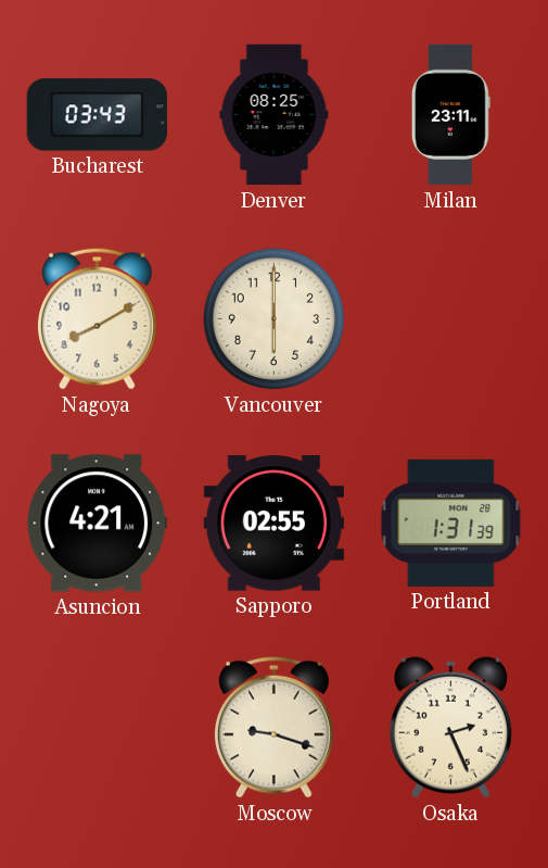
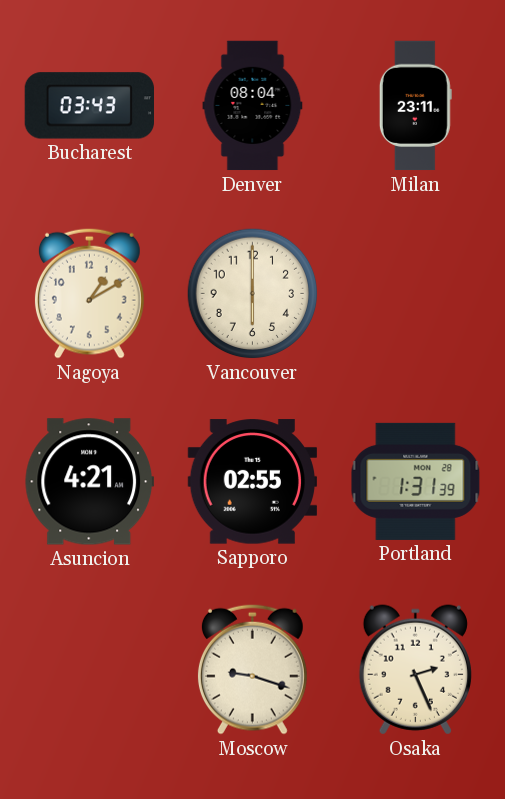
Denver: 08:25 -> 08:04
Nagoya: 8:10 -> 1:10
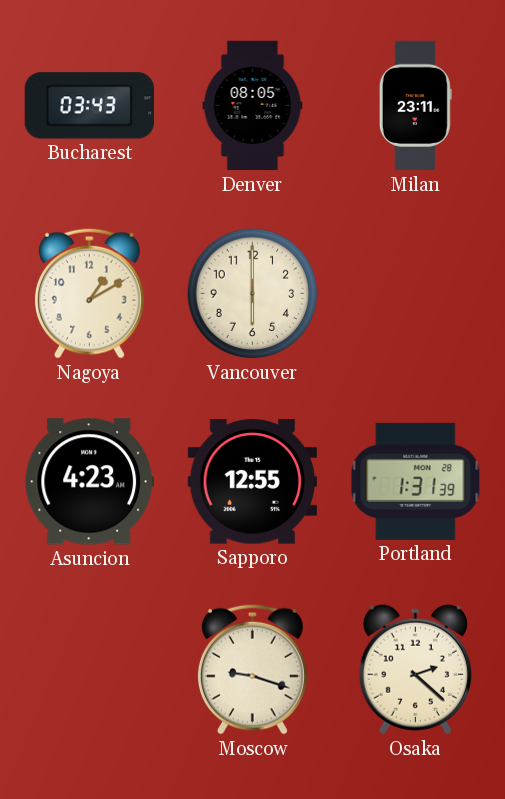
Denver: 08:04 -> 08:05
Asuncion: 4:21 -> 4:23
Sapporo: 02:55 -> 12:55
Osaka: 2:26 -> 2:22
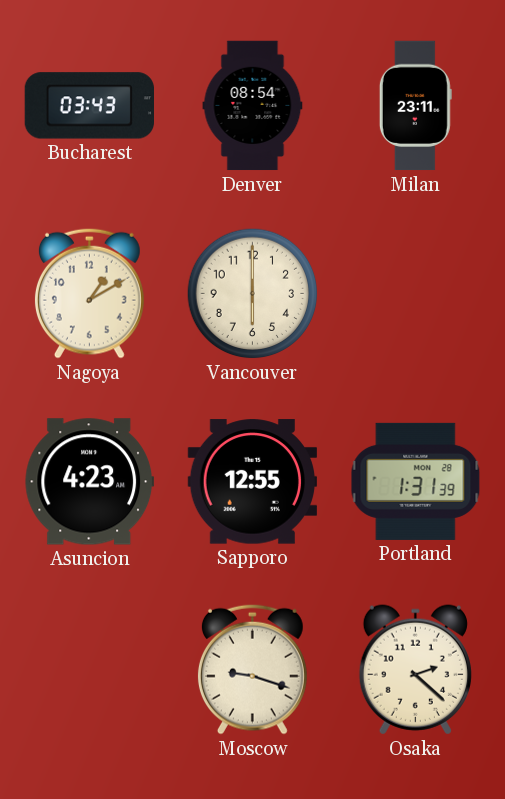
Denver: 08:05 -> 08:54
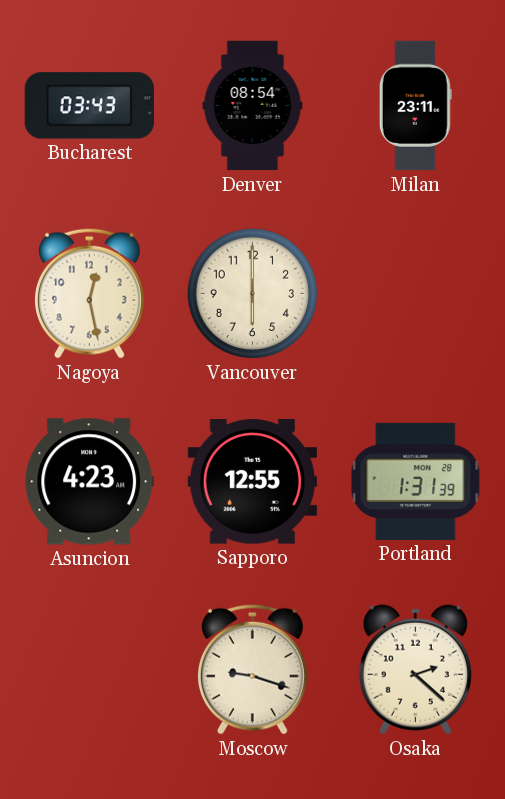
Nagoya: 1:10 -> 12:28
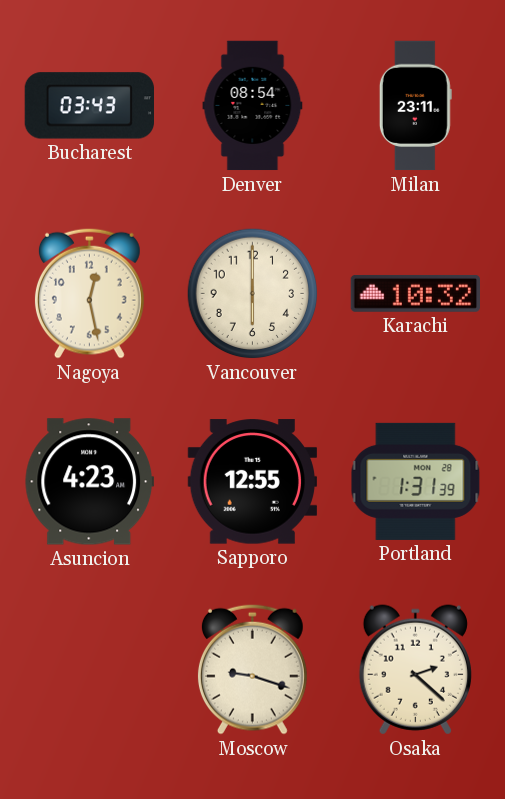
Karachi: none -> 10:32
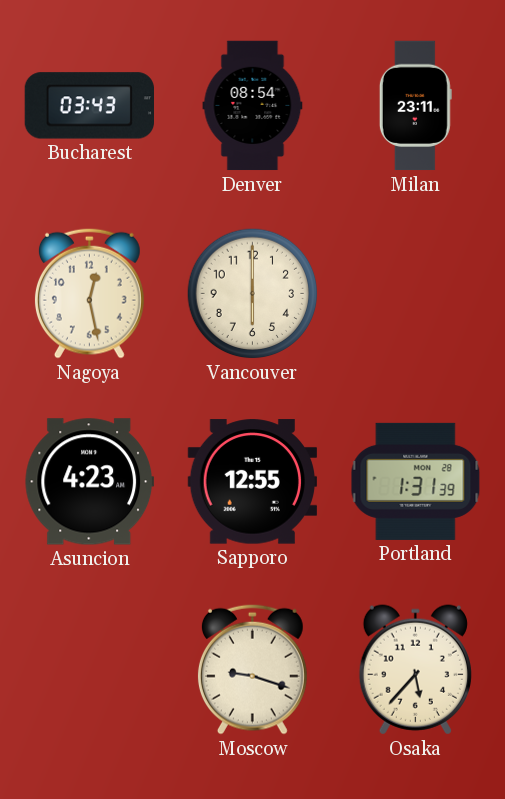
Karachi: 10:32 -> none
Osaka: 2:22 -> 5:37
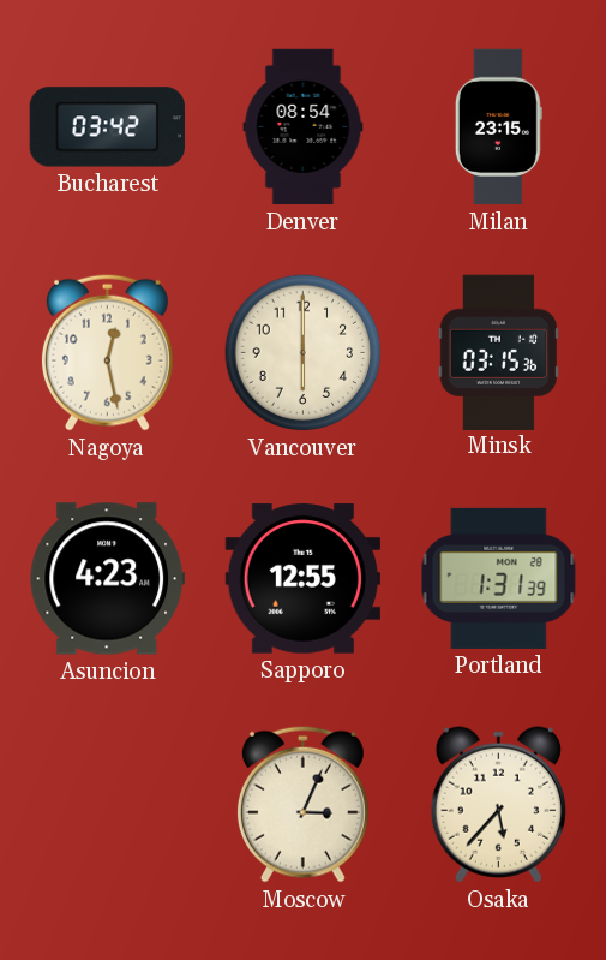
Bucharest: 03:43 -> 03:42
Milan: 23:11 -> 23:15
Minsk: none -> 03:15
Moscow: 9:18 -> 3:04
